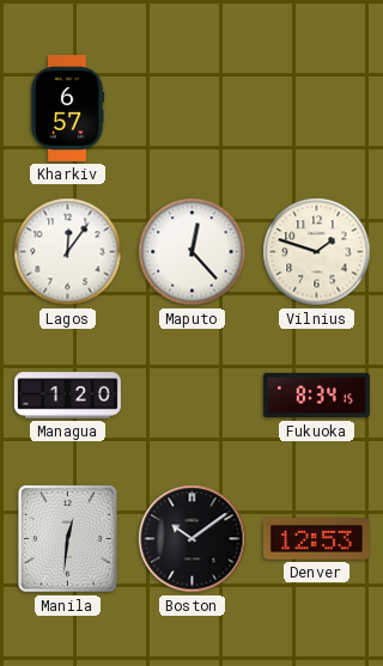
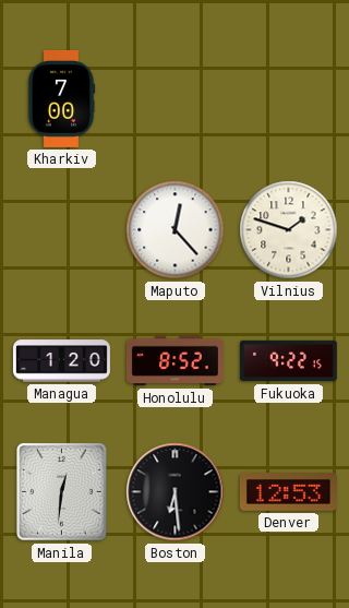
Kharkiv: 6:57 -> 7:00
Lagos: 12:06 -> none
Honolulu: none -> 8:52
Fukuoka: 8:34 -> 9:22
Boston: 10:09 -> 6:29
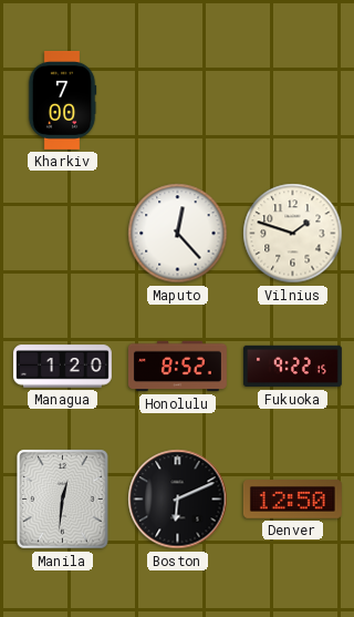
Boston: 6:29 -> 6:11
Denver: 12:53 -> 12:50
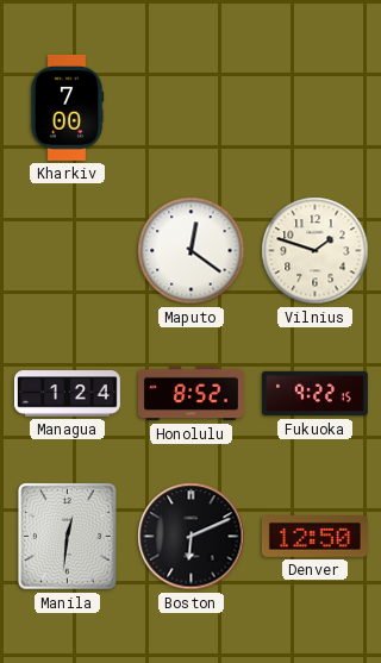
Maputo: 12:23 -> 12:21
Managua: 1:20 -> 1:24
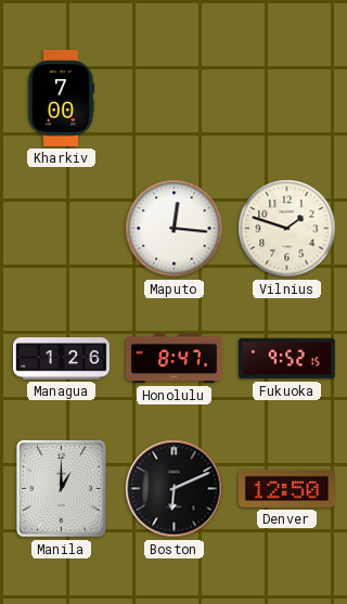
Maputo: 12:21 -> 12:16
Managua: 1:24 -> 1:26
Honolulu: 8:52 -> 8:47
Fukuoka: 9:22 -> 9:52
Manila: 12:31 -> 1:00
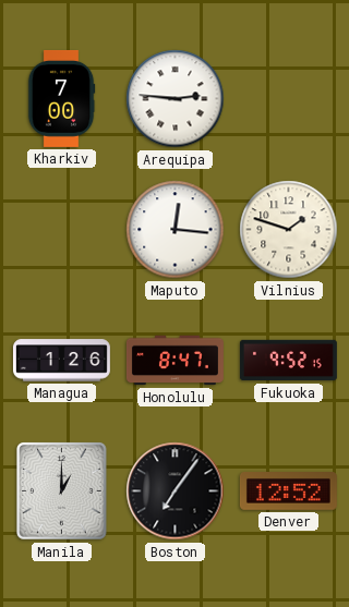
Arequipa: none -> 2:46
Boston: 6:11 -> 7:06
Denver: 12:50 -> 12:52
